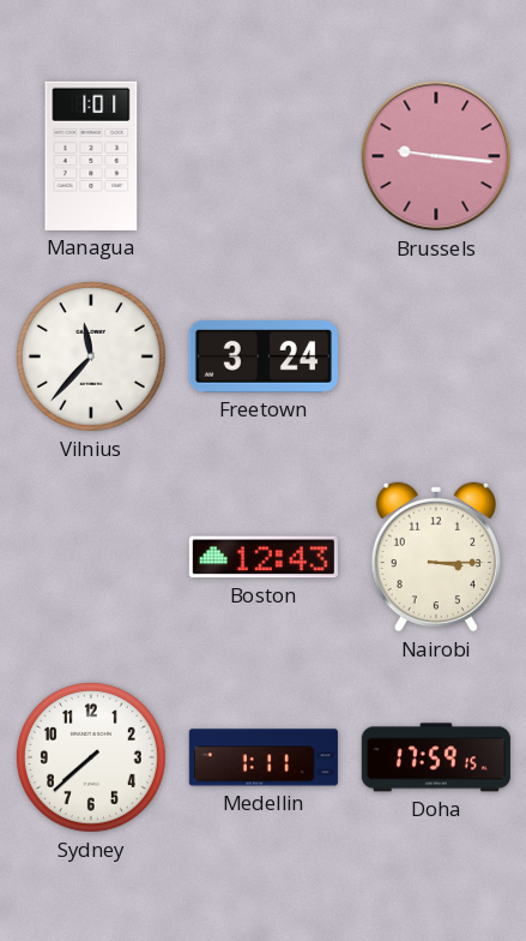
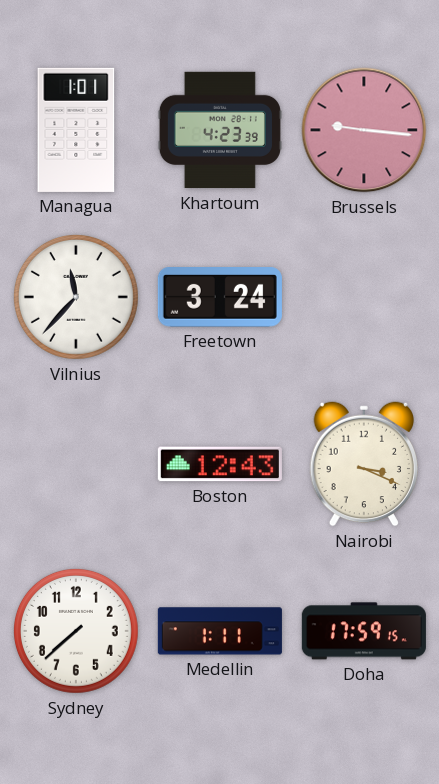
Khartoum: none -> 4:23
Nairobi: 3:15 -> 3:19
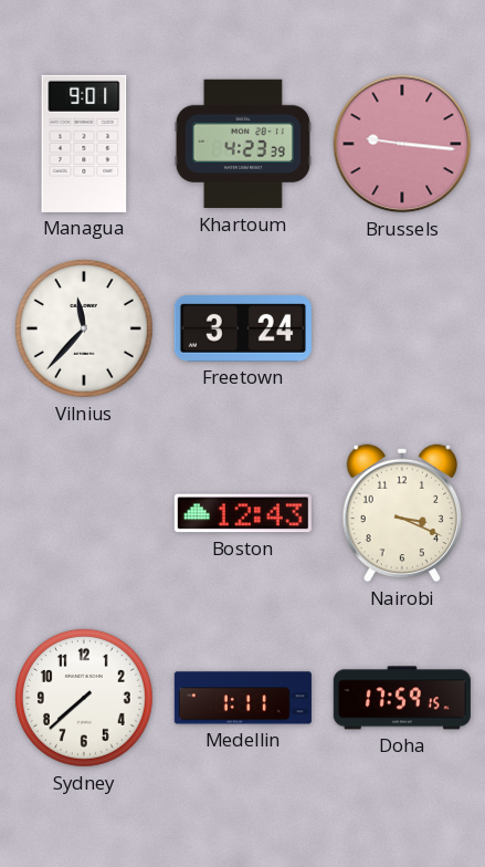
Managua: 1:01 -> 9:01
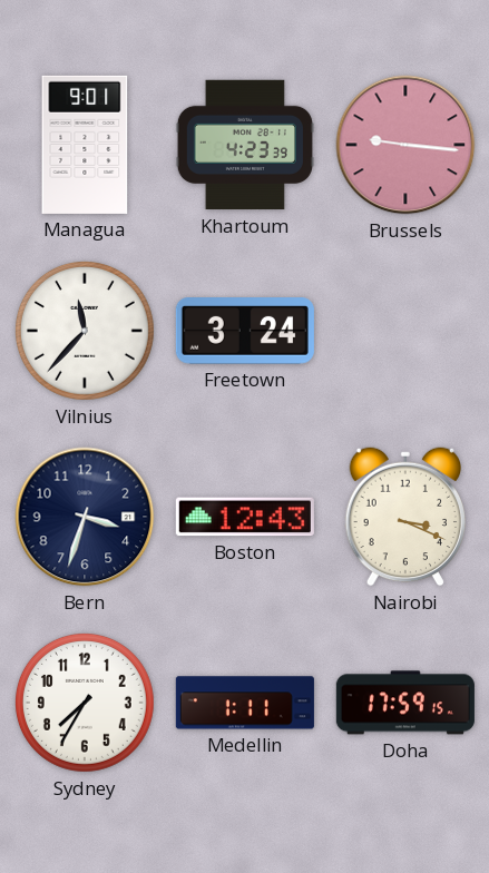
Bern: none -> 3:33
Sydney: 7:38 -> 7:35
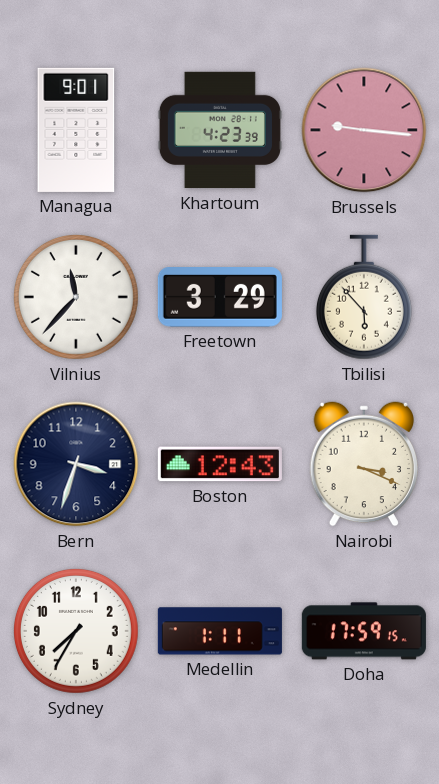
Freetown: 3:24 -> 3:29
Tbilisi: none -> 5:53
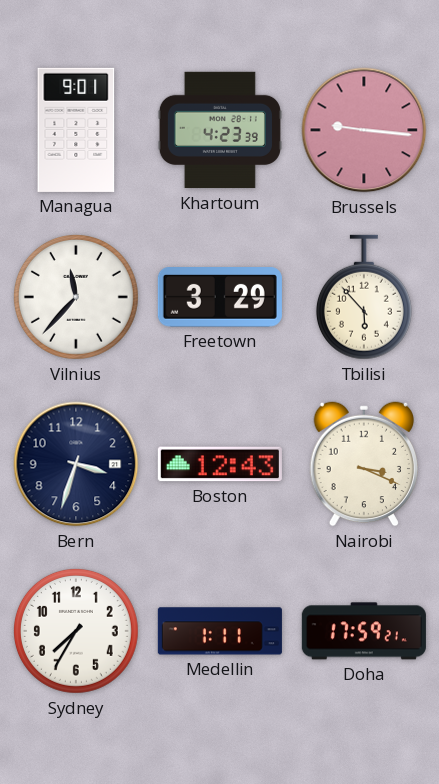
Doha: 17:59:15 -> 17:59:21
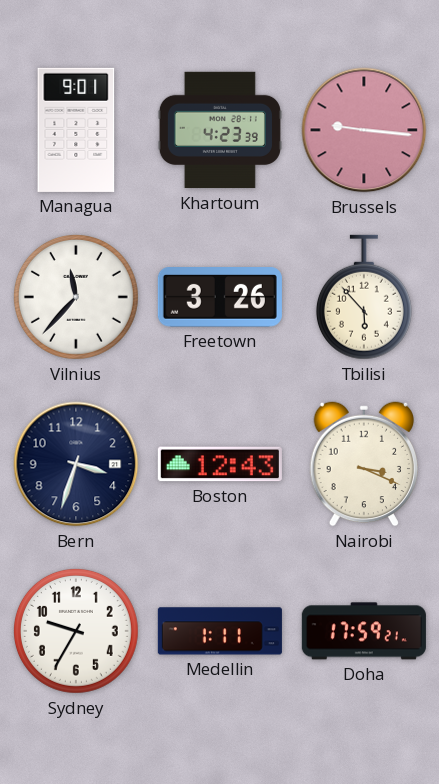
Freetown: 3:29 -> 3:26
Sydney: 7:35 -> 9:35
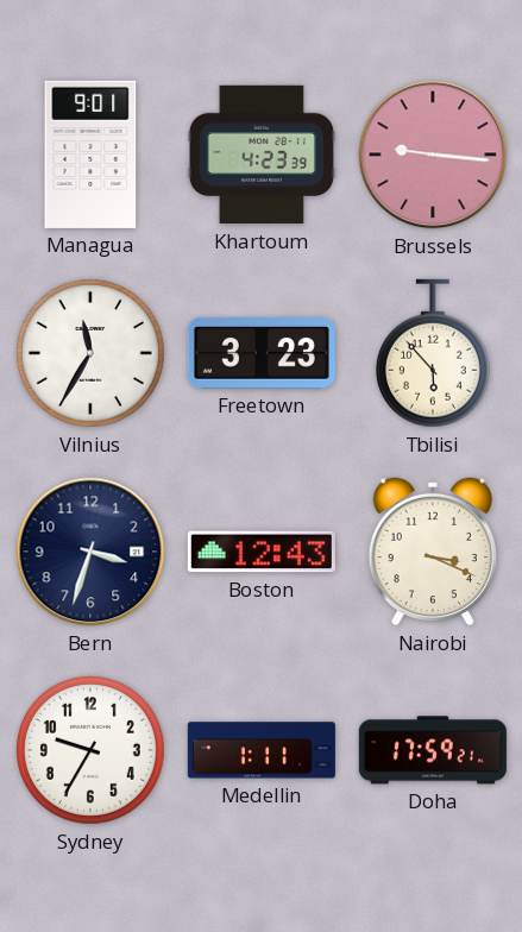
Vilnius: 11:37 -> 11:35
Freetown: 3:26 -> 3:23
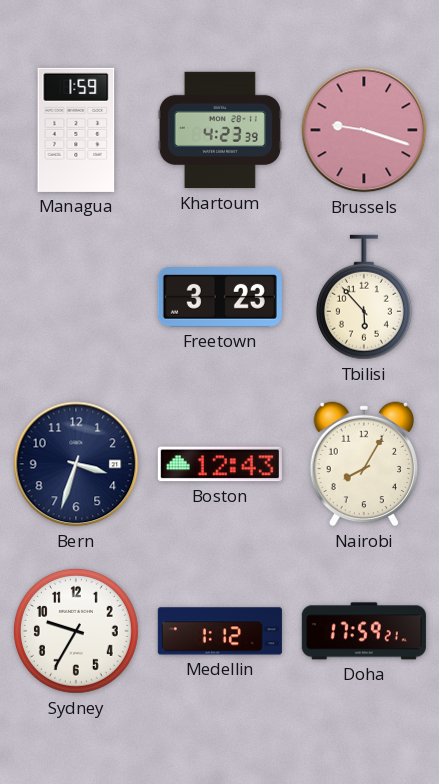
Managua: 9:01 -> 1:59
Brussels: 9:16 -> 9:18
Vilnius: 11:35 -> none
Nairobi: 3:19 -> 8:05
Medellin: 1:11 -> 1:12
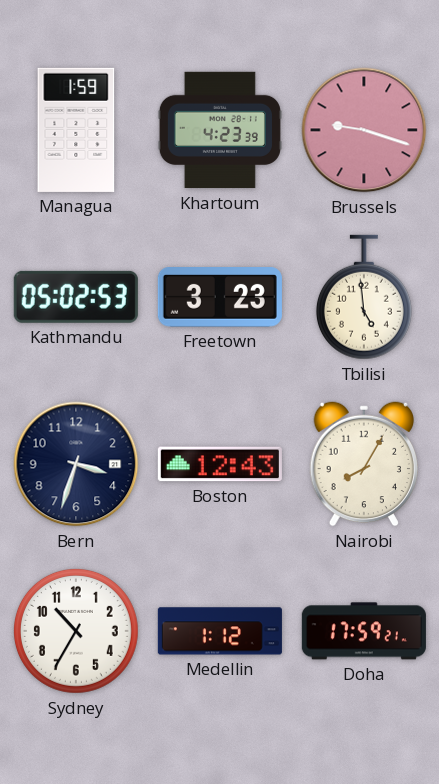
Kathmandu: none -> 05:02
Tbilisi: 5:53 -> 4:59
Sydney: 9:35 -> 10:35
